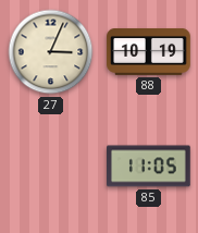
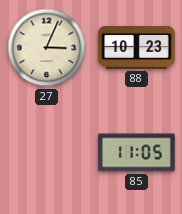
88: 10:19 -> 10:23
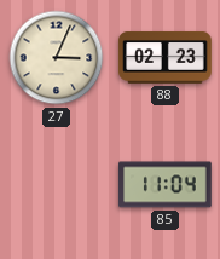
88: 10:23 -> 02:23
85: 11:05 -> 11:04
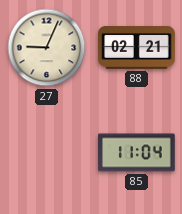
27: 3:04 -> 9:04
88: 02:23 -> 02:21
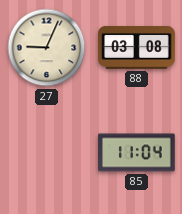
88: 02:21 -> 03:08
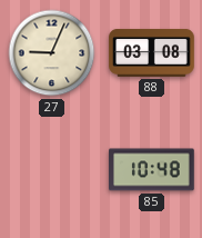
85: 11:04 -> 10:48
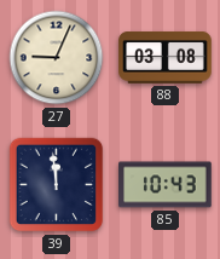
39: none -> 11:59
85: 10:48 -> 10:43
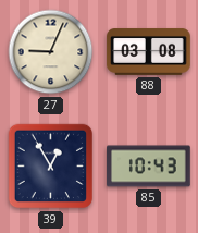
39: 11:59 -> 12:55
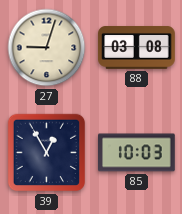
27: 9:04 -> 9:03
85: 10:43 -> 10:03
